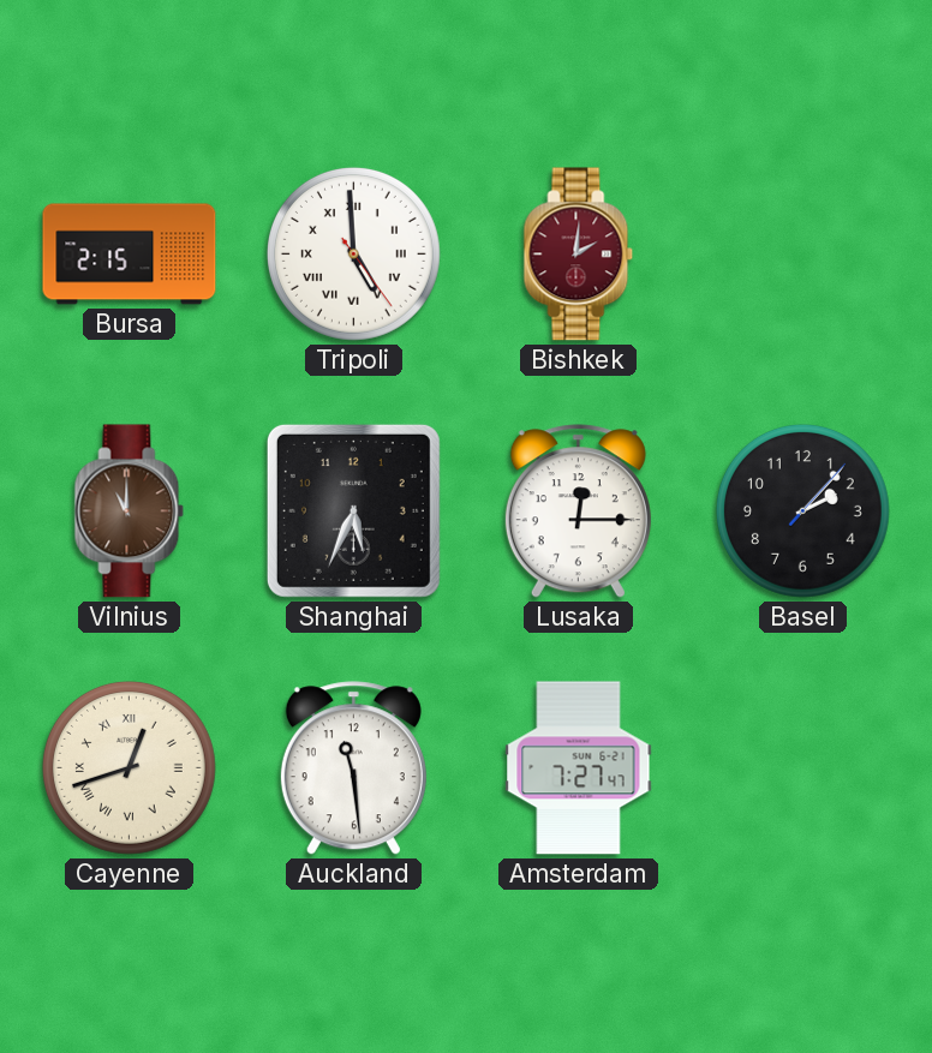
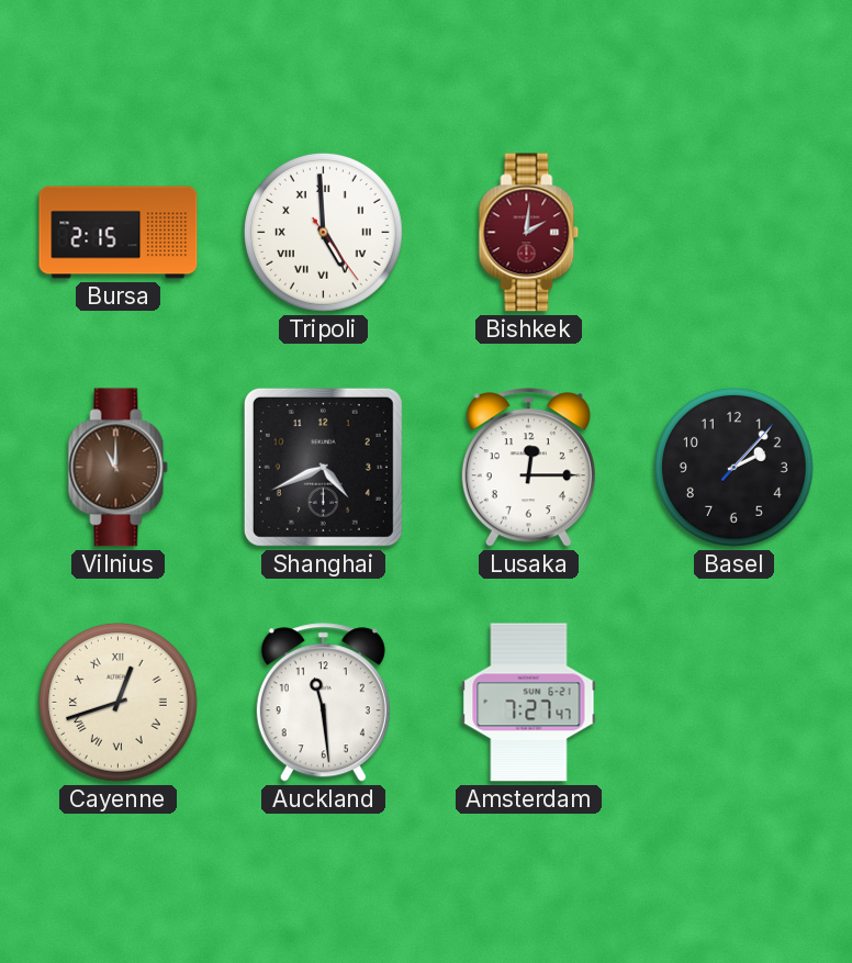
Shanghai: 5:34 -> 4:41
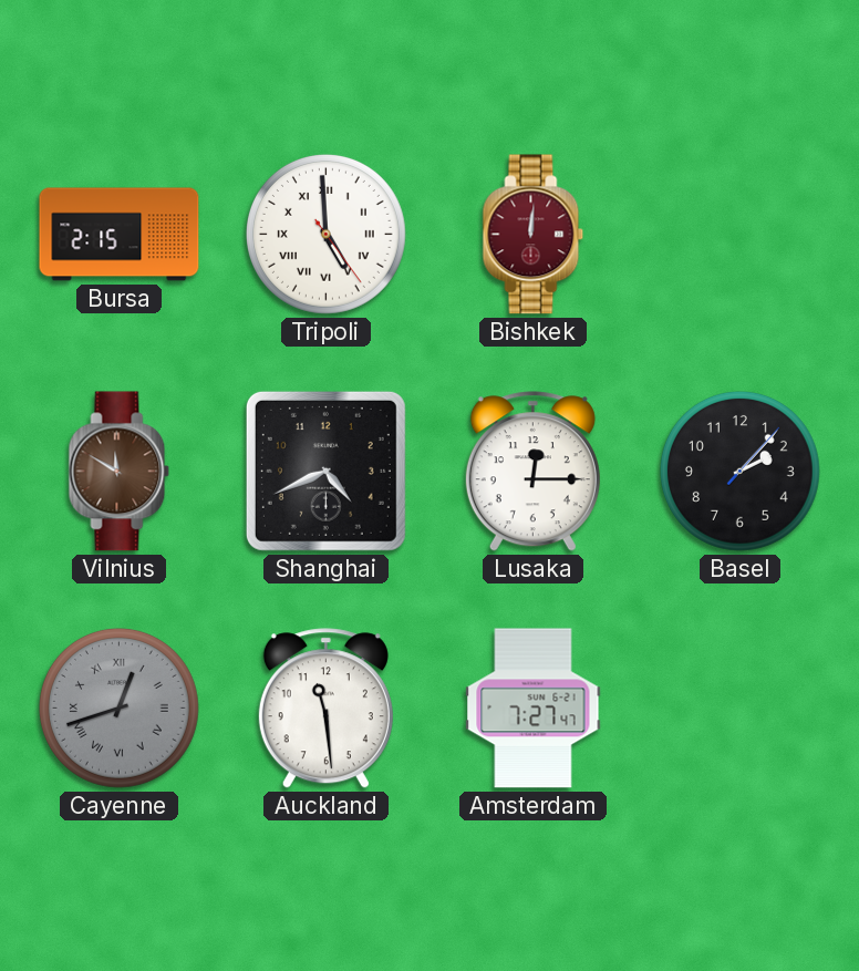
Bishkek: 2:01 -> 12:01
Vilnius: 11:00 -> 11:50
Cayenne dial: cream -> grey
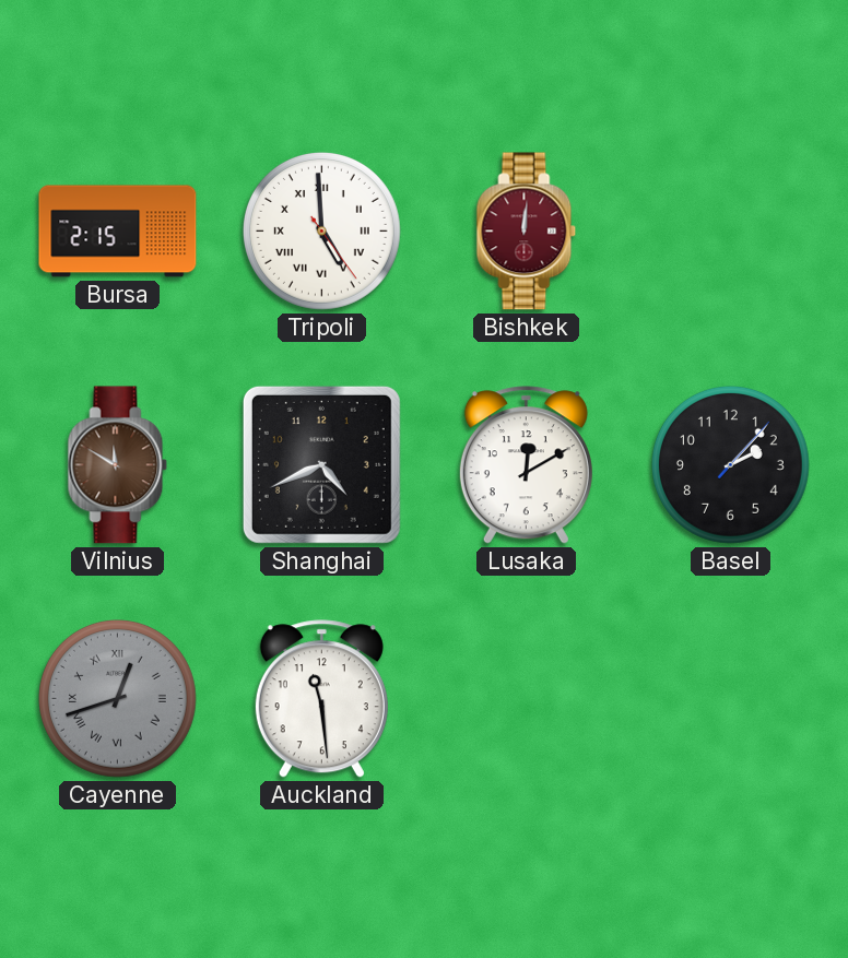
Lusaka: 12:15 -> 12:10
Amsterdam: 7:27 -> none
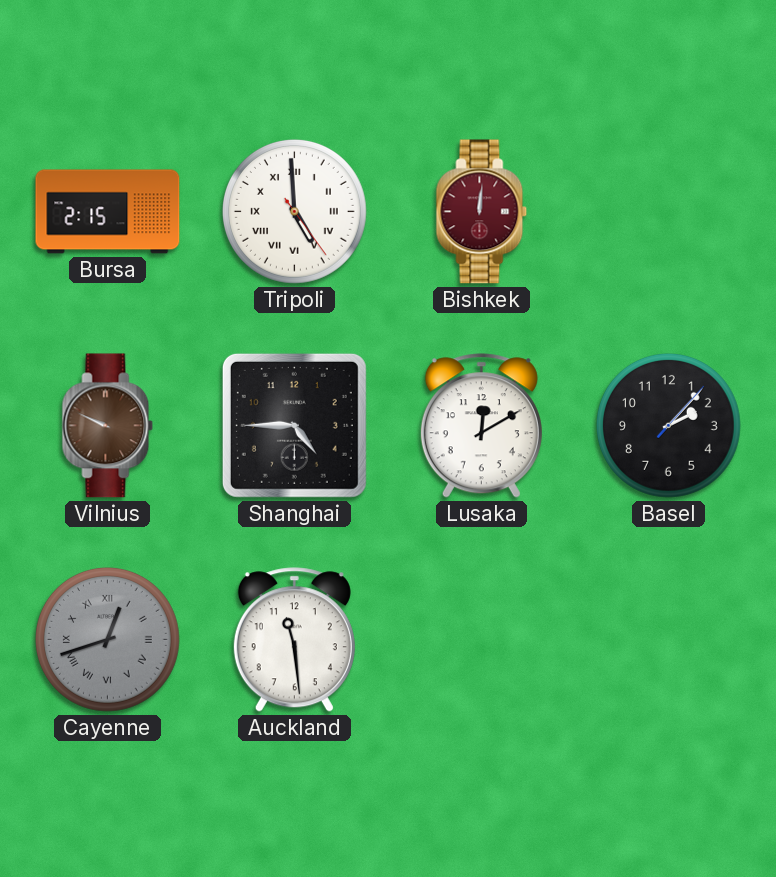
Vilnius: 11:50 -> 9:49
Shanghai: 4:41 -> 4:45
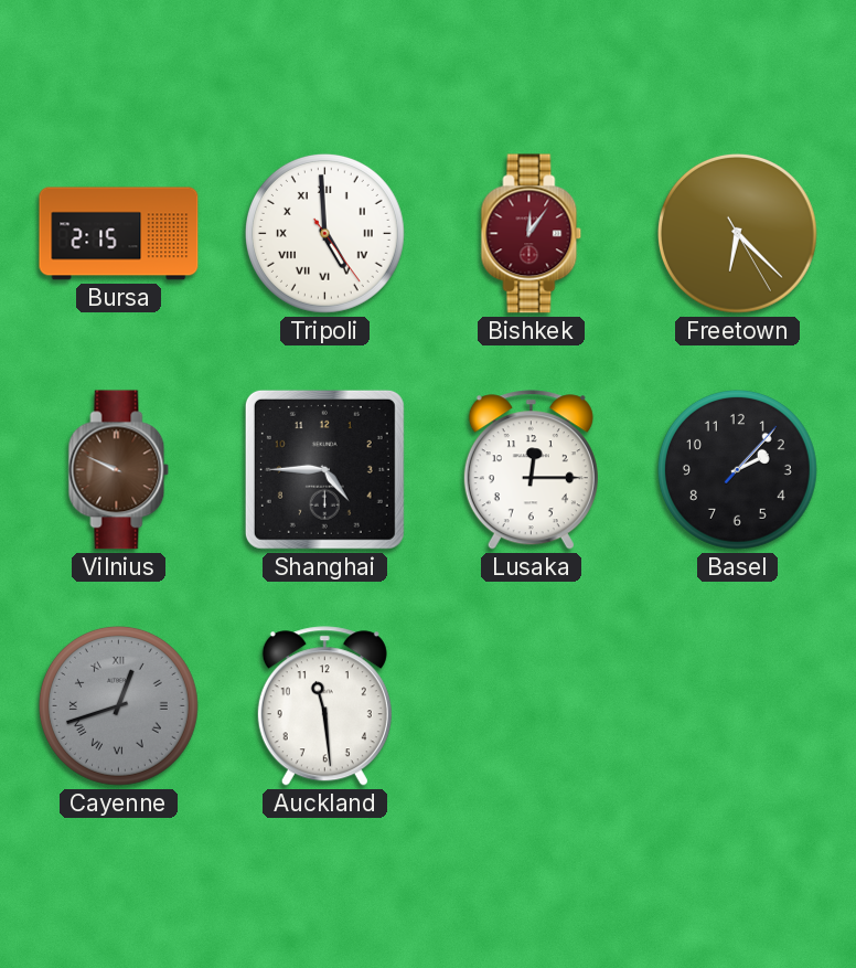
Bishkek: 12:01 -> 12:06
Freetown: none -> 6:22
Lusaka: 12:10 -> 12:15
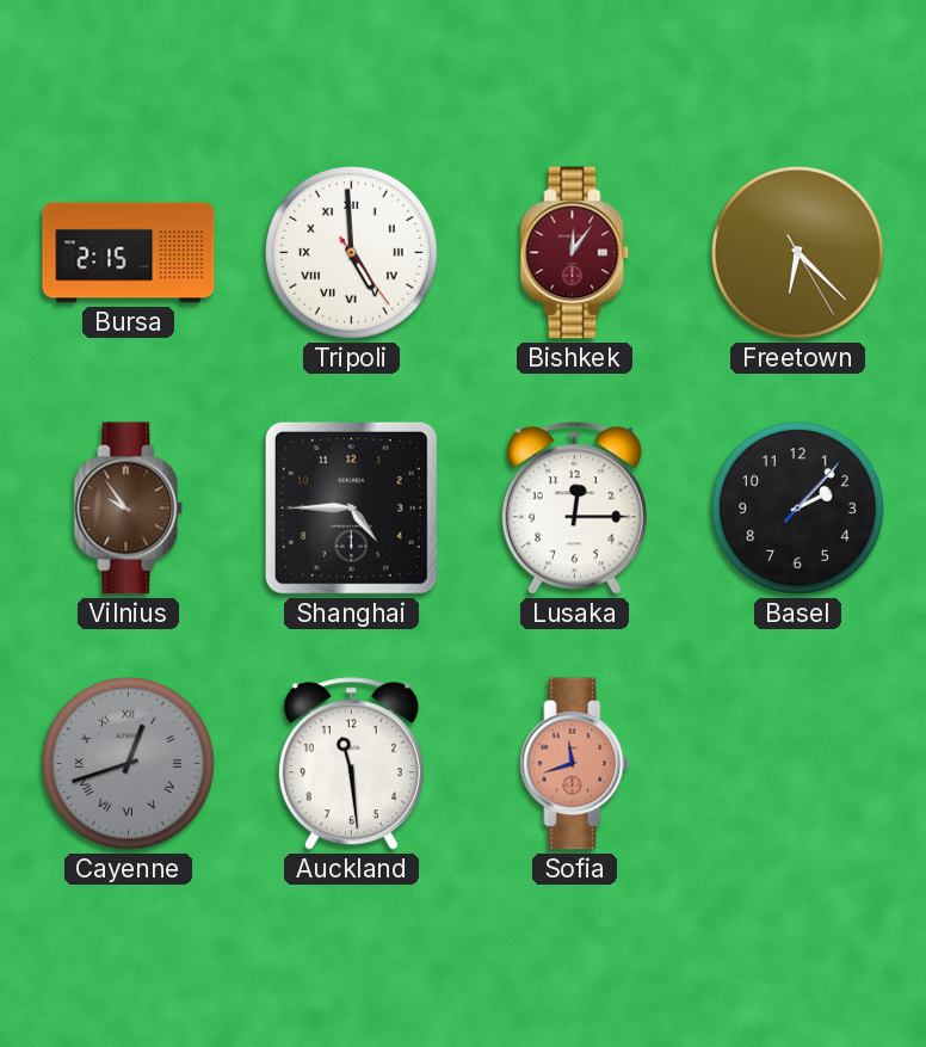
Vilnius: 9:49 -> 9:54
Sofia: none -> 11:42
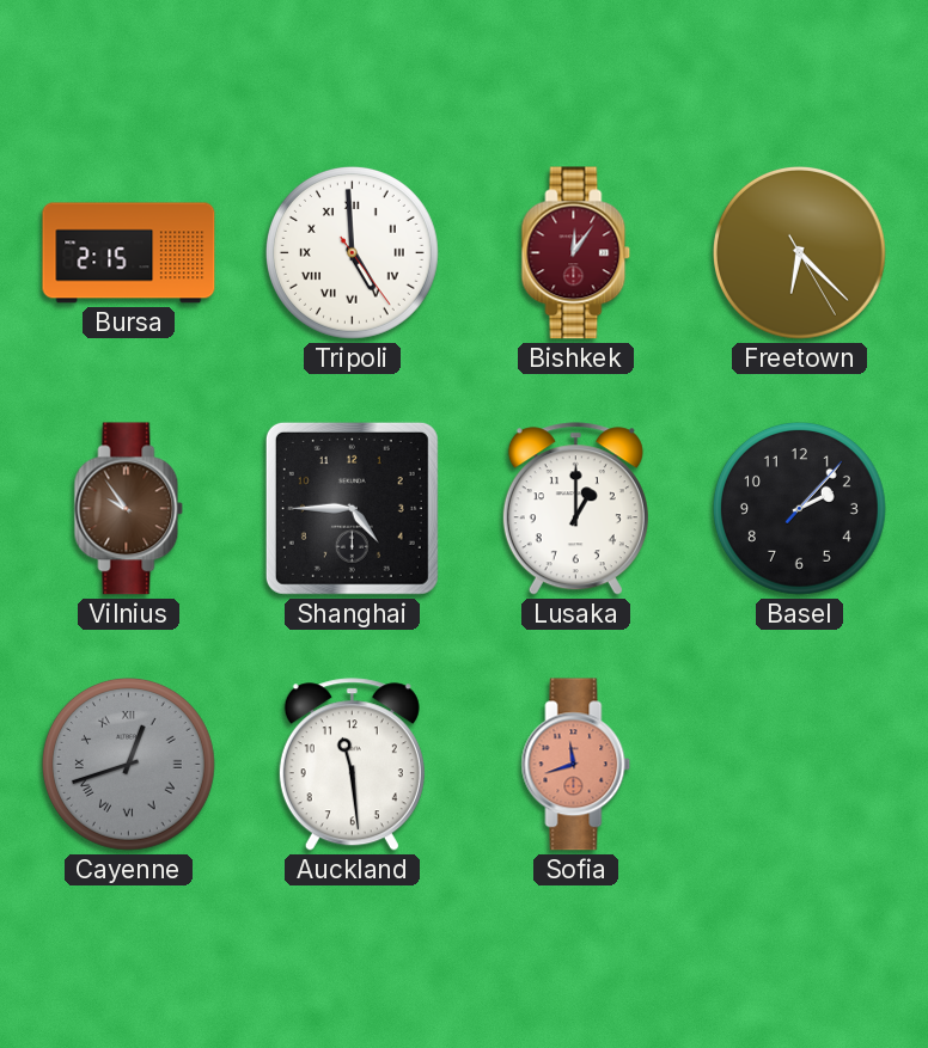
Lusaka: 12:15 -> 1:00
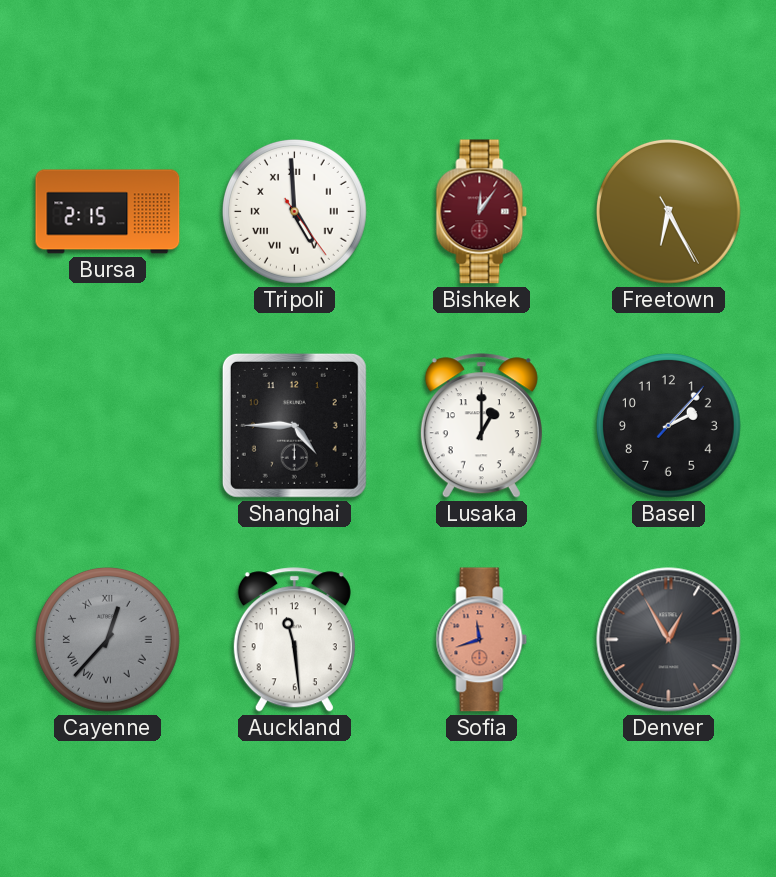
Freetown: 6:22 -> 6:25
Vilnius: 9:54 -> none
Cayenne: 12:42 -> 12:37
Denver: none -> 12:55
